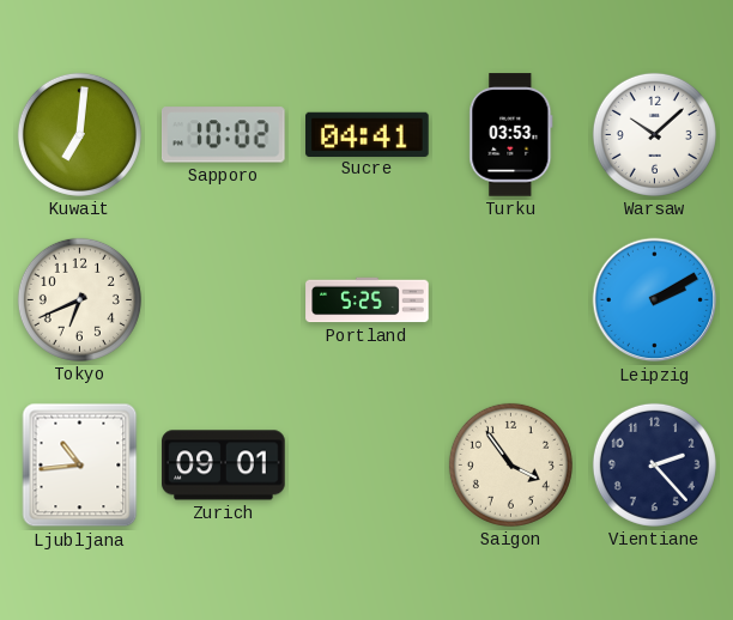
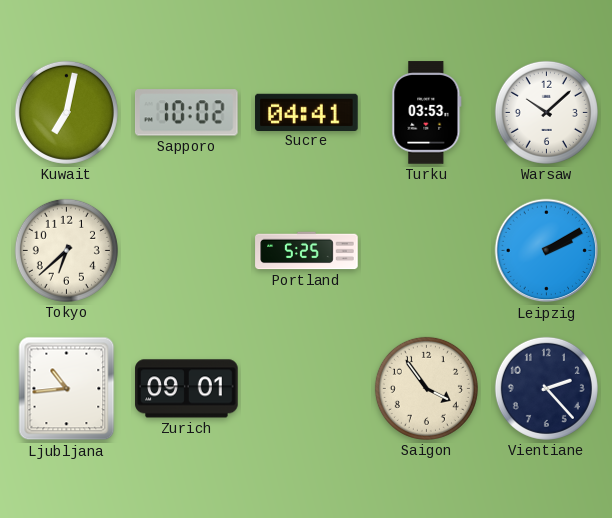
Kuwait: 7:01 -> 7:02
Tokyo: 6:41 -> 6:38
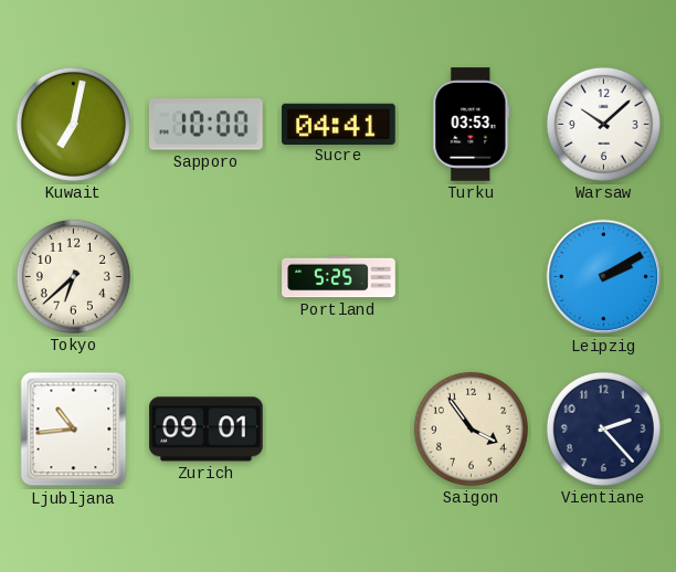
Sapporo: 10:02 -> 10:00
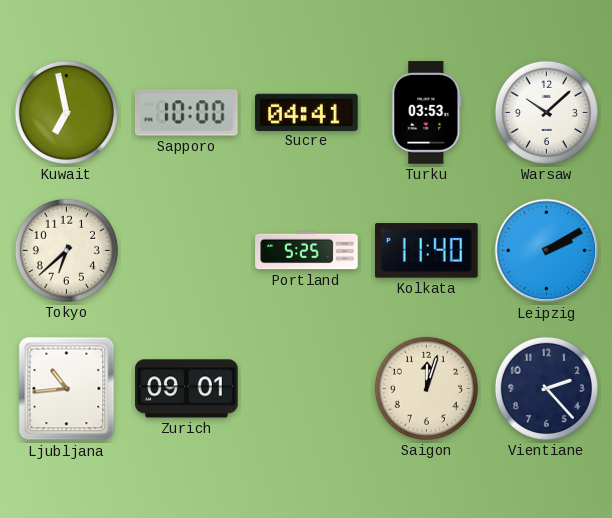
Kuwait: 7:02 -> 6:58
Kolkata: none -> 11:40
Saigon: 3:54 -> 12:03
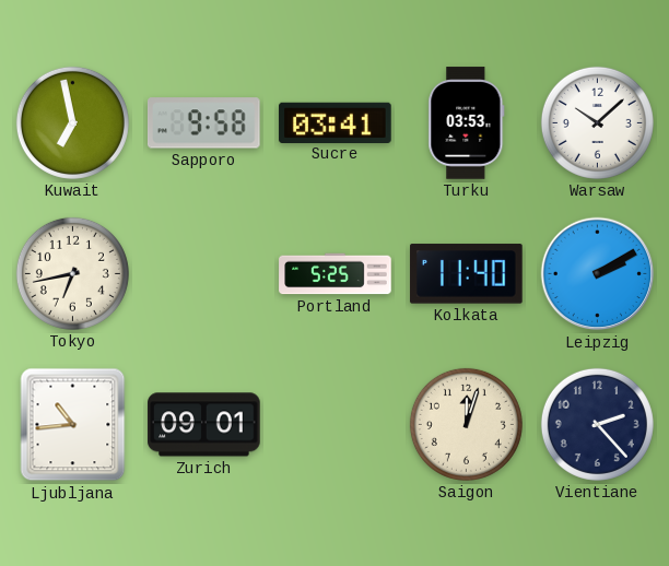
Sapporo: 10:00 -> 9:58
Sucre: 04:41 -> 03:41
Tokyo: 6:38 -> 6:43
